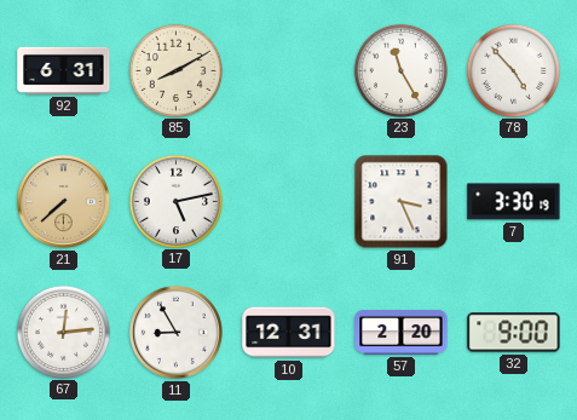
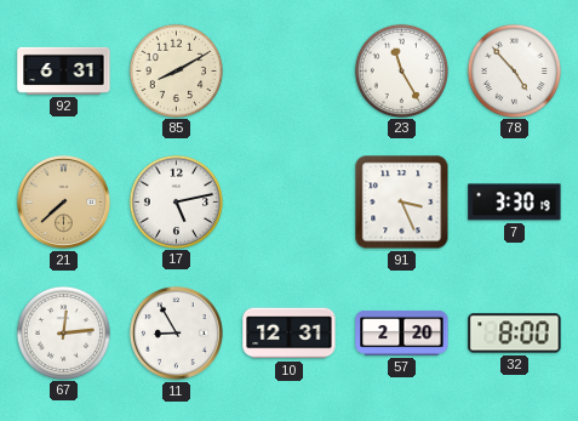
32: 9:00 -> 8:00
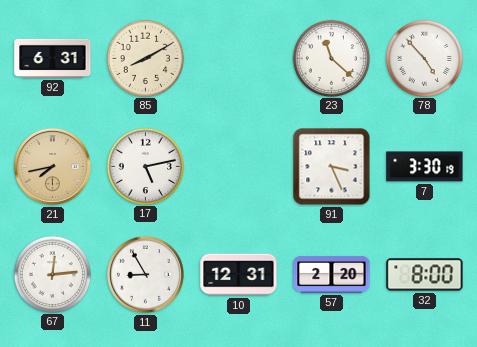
23: 11:25 -> 11:22
21: 7:38 -> 7:43
